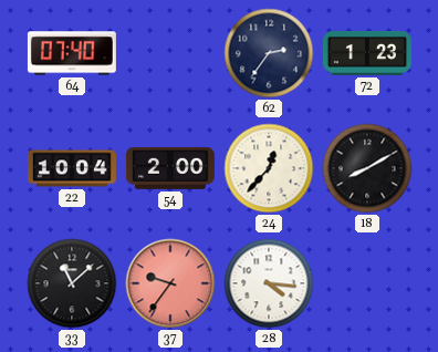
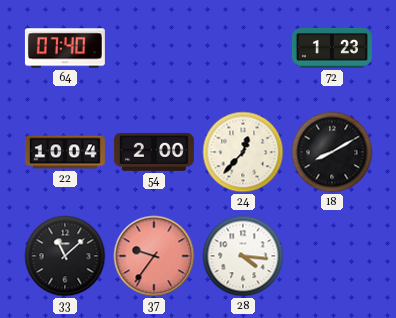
62: 2:36 -> none
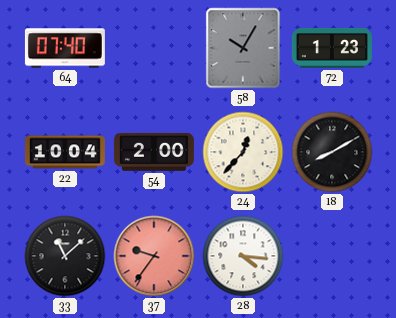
58: none -> 10:05
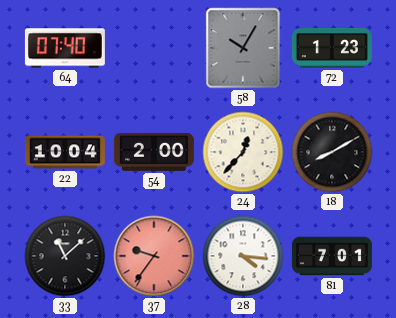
81: none -> 7:01
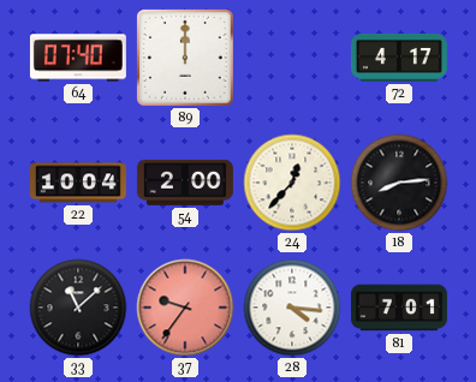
89: none -> 12:00
58: 10:05 -> none
72: 1:23 -> 4:17
18: 8:10 -> 8:14
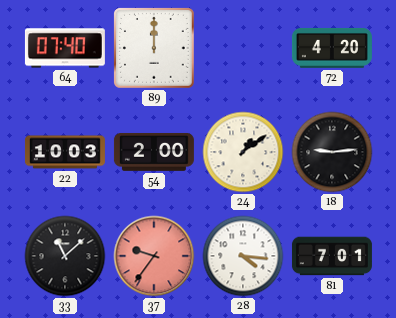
72: 4:17 -> 4:20
22: 10:04 -> 10:03
24: 12:37 -> 1:09
18: 8:14 -> 9:14
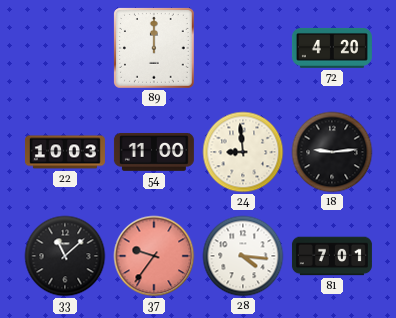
64: 07:40 -> none
54: 2:00 -> 11:00
24: 1:09 -> 8:59
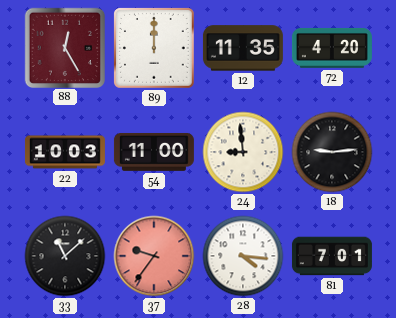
88: none -> 12:25
12: none -> 11:35
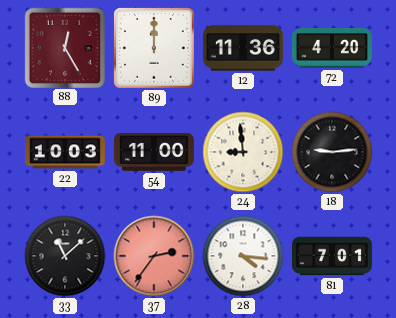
12: 11:35 -> 11:36
37: 9:36 -> 2:36
